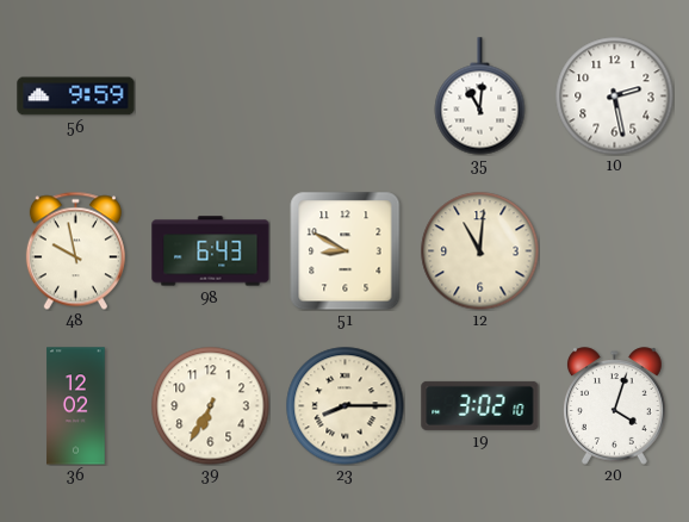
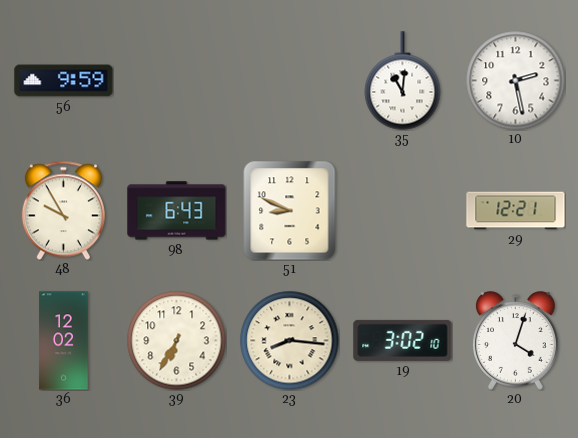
48: 9:58 -> 9:55
51: 8:50 -> 8:49
12: 11:01 -> none
29: none -> 12:21
23: 8:15 -> 8:16
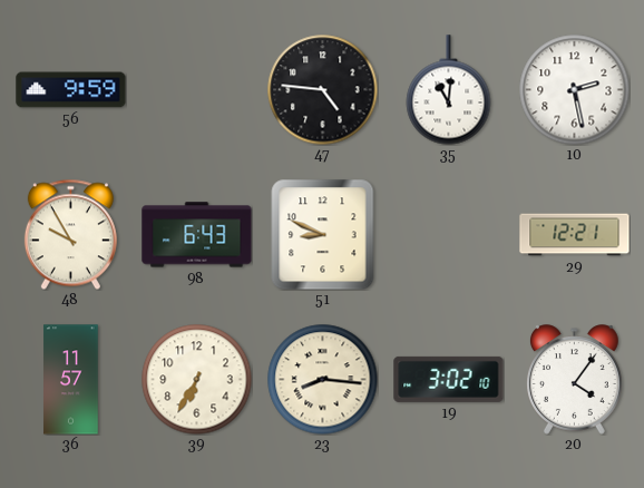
47: none -> 4:46
36: 12:02 -> 11:57
20: 4:03 -> 4:06
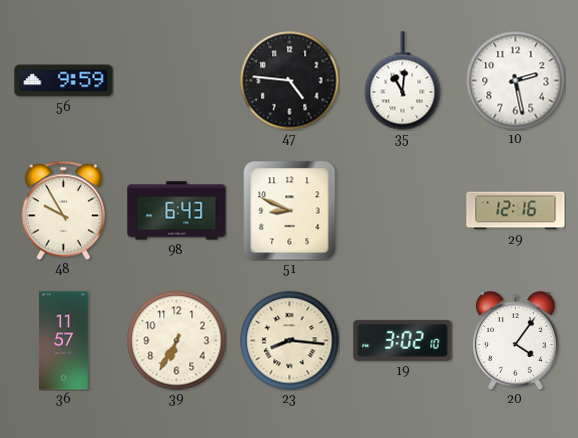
29: 12:21 -> 12:16
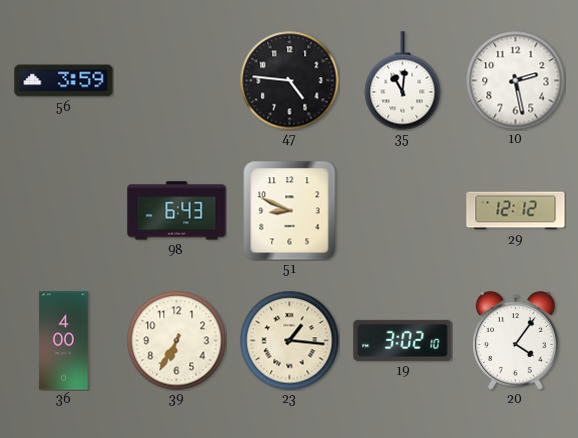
56: 9:59 -> 3:59
48: 9:55 -> none
29: 12:16 -> 12:12
36: 11:57 -> 4:00
23: 8:16 -> 1:16
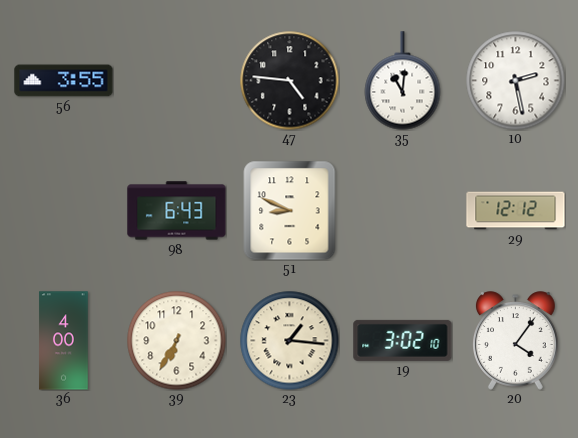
56: 3:59 -> 3:55
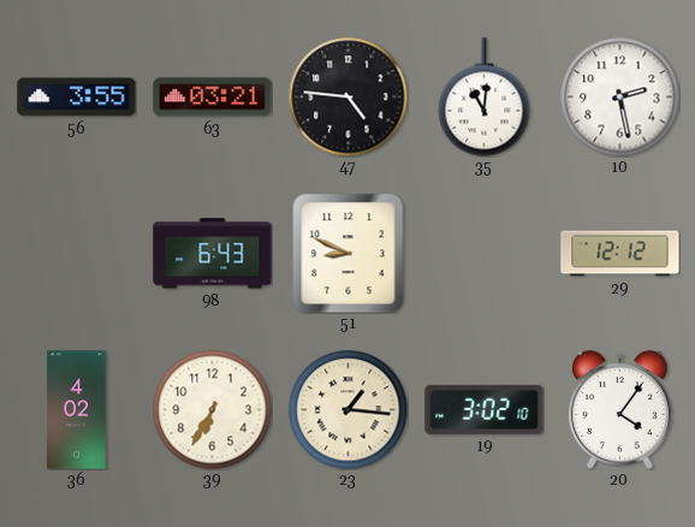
63: none -> 03:21
36: 4:00 -> 4:02
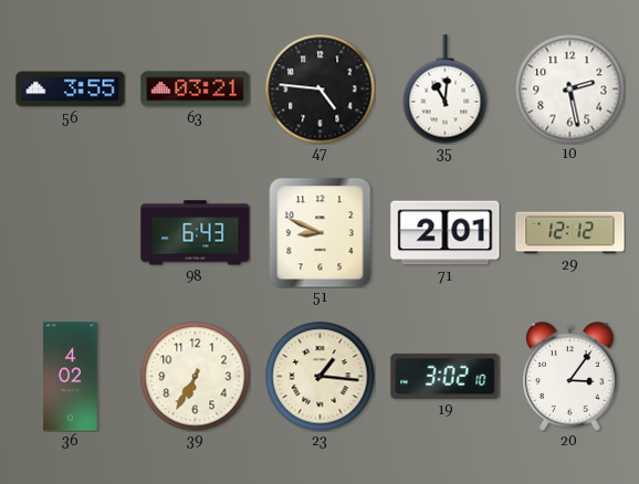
71: none -> 2:01
20: 4:06 -> 3:06
